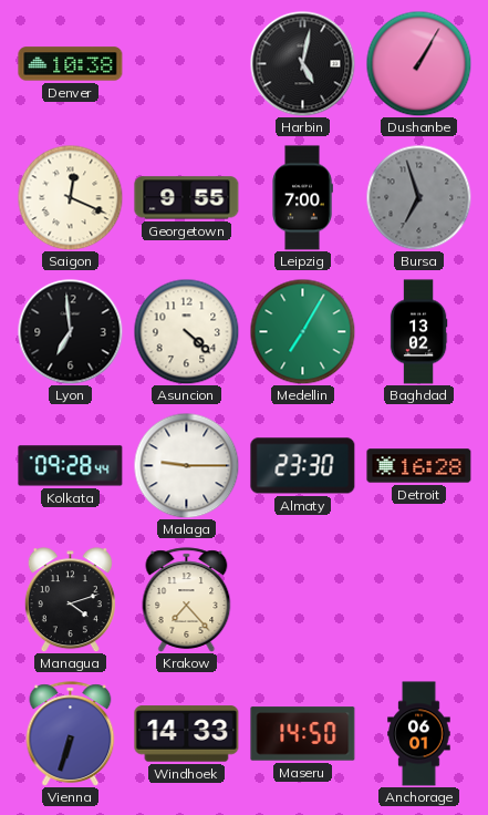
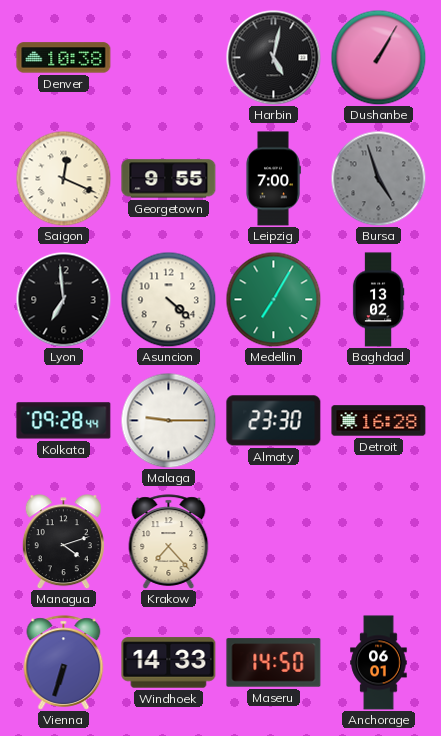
Bursa: 6:57 -> 4:57
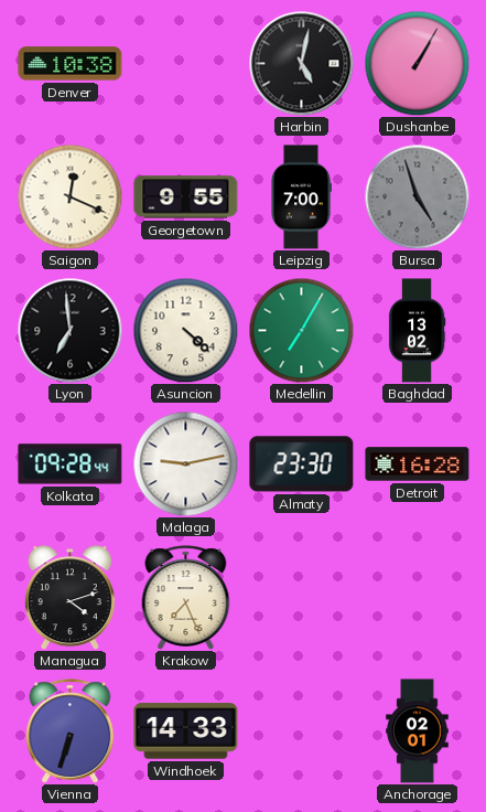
Malaga: 9:15 -> 9:13
Krakow: 7:23 -> 7:26
Maseru: 14:50 -> none
Anchorage: 06:01 -> 02:01
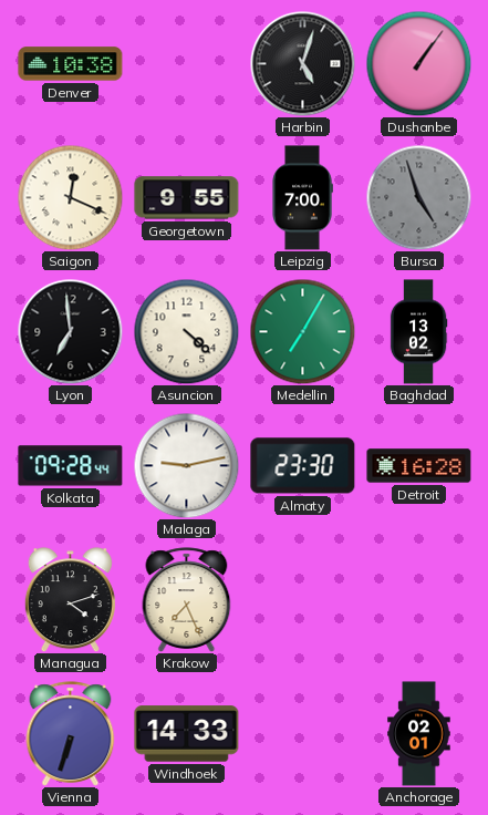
Harbin: 5:02 -> 5:03
Dushanbe: 1:05 -> 1:06
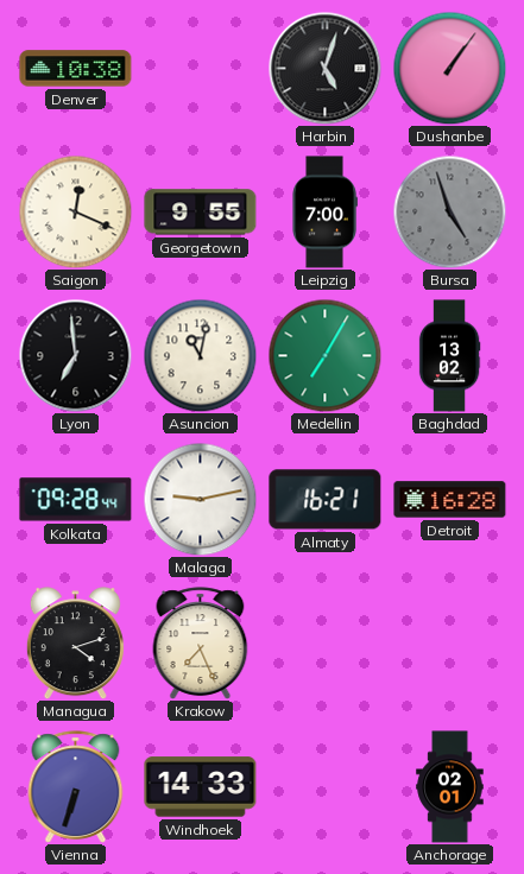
Asuncion: 4:22 -> 11:02
Almaty: 23:30 -> 16:21
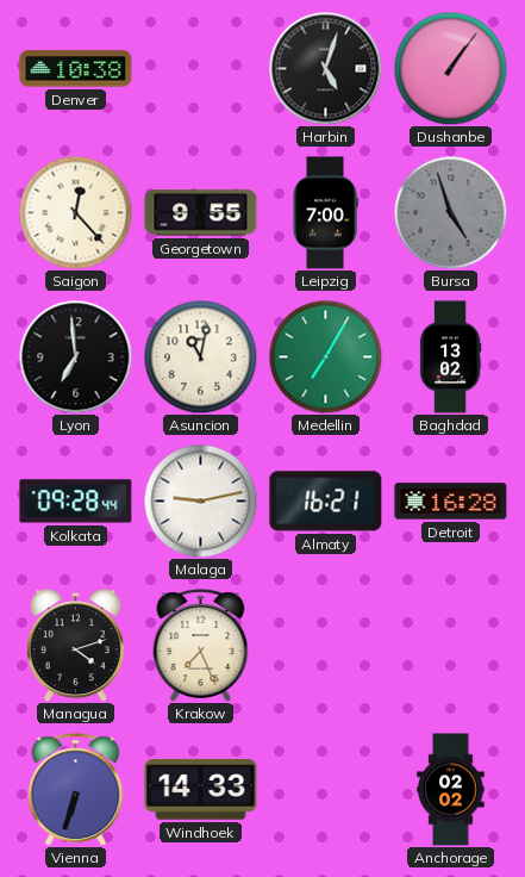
Saigon: 12:19 -> 12:23
Anchorage: 02:01 -> 02:02
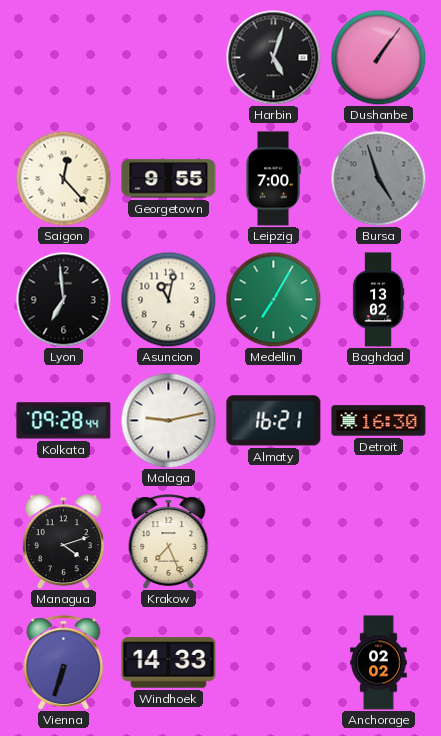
Denver: 10:38 -> none
Detroit: 16:28 -> 16:30
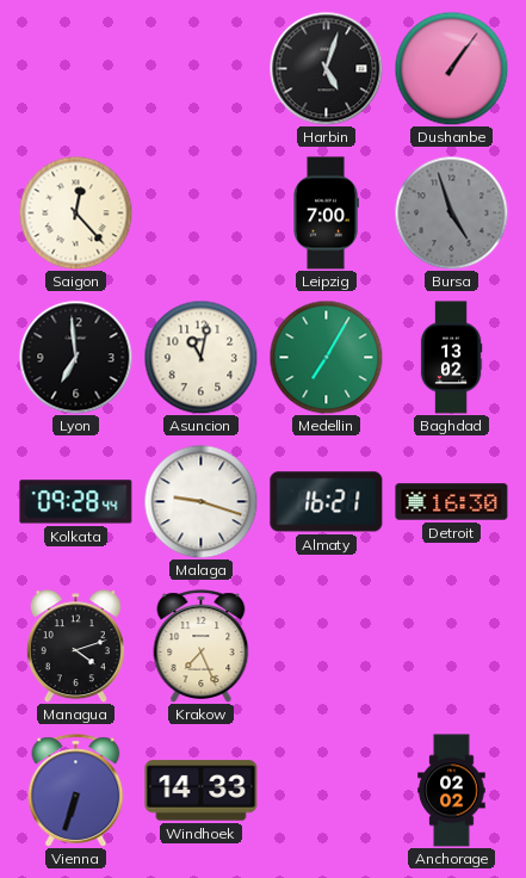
Georgetown: 9:55 -> none
Malaga: 9:13 -> 9:18
